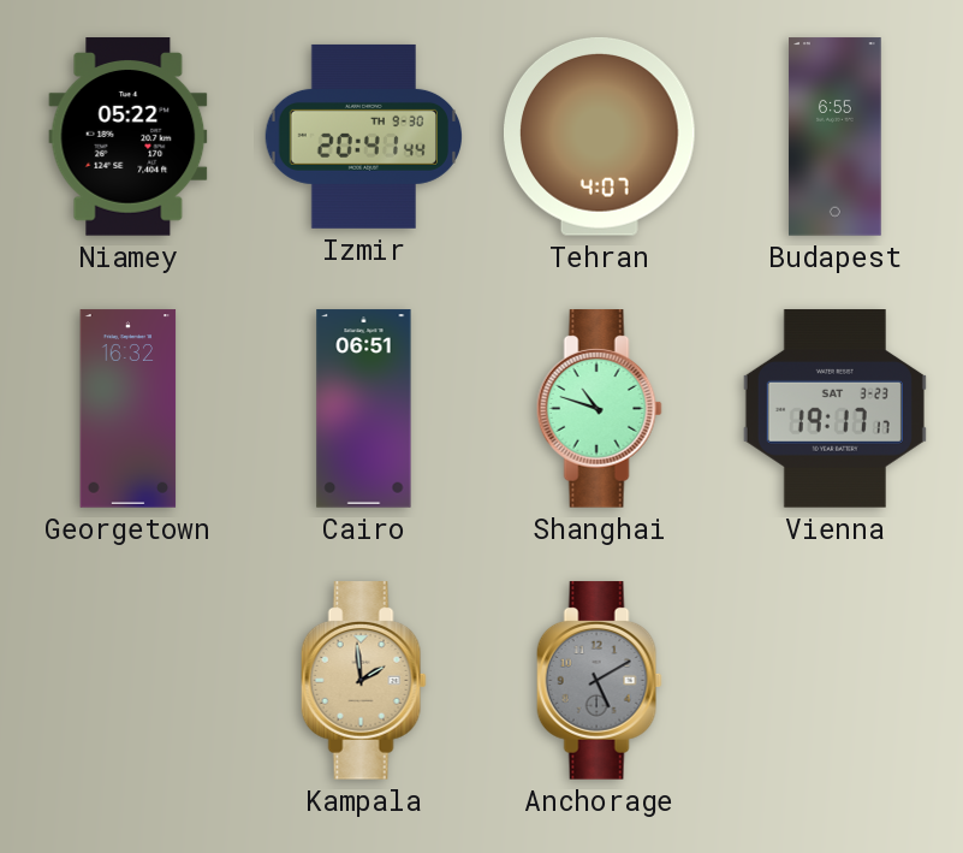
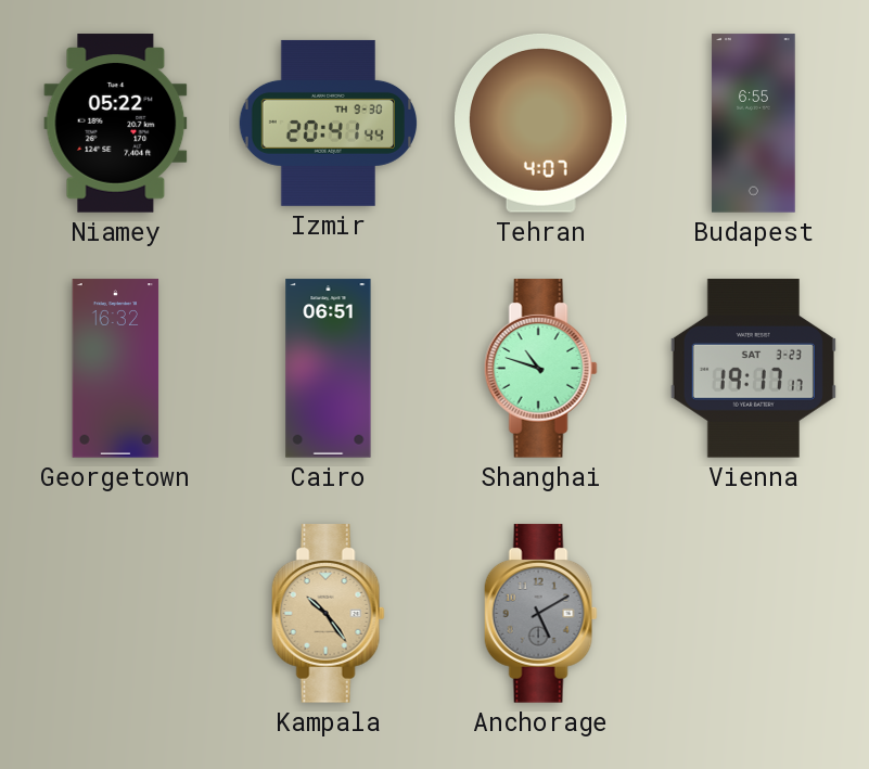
Kampala: 1:59 -> 10:24
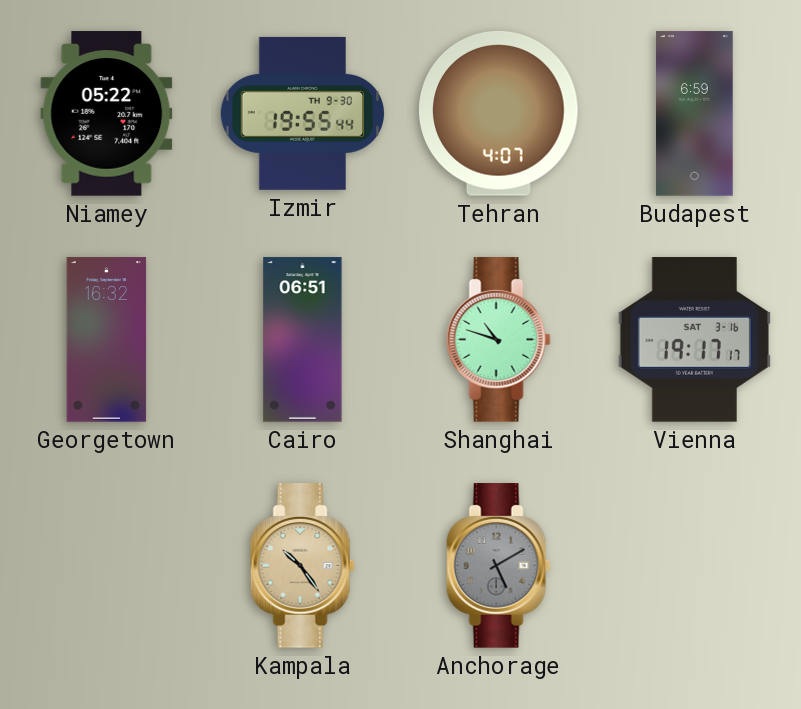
Izmir: 20:41 -> 19:55
Budapest: 6:55 -> 6:59
Vienna date: SAT 3-23 -> SAT 3-16
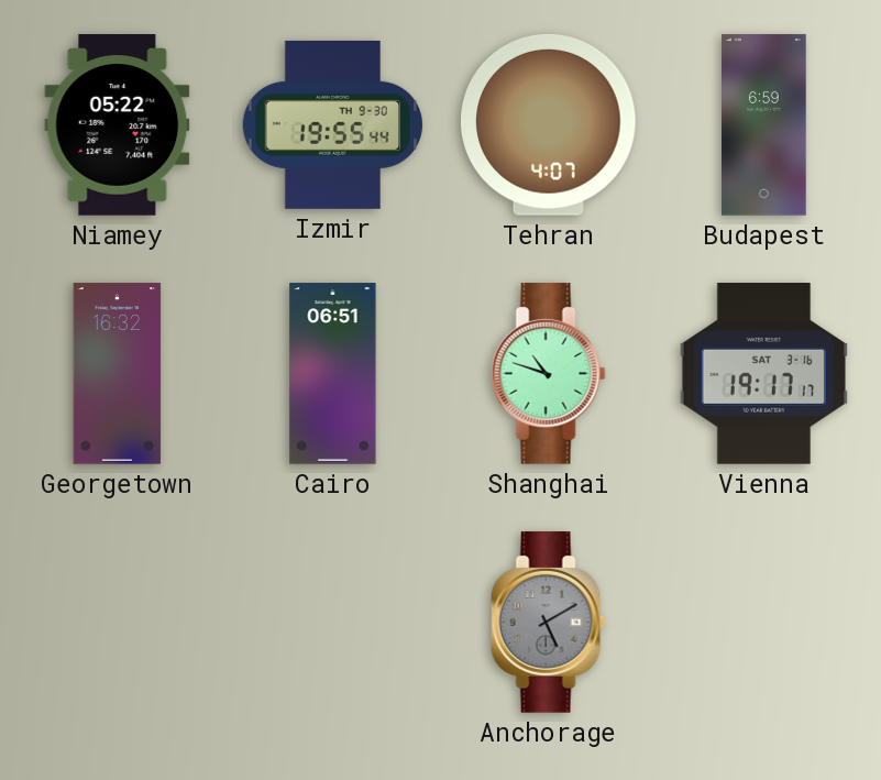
Kampala: 10:24 -> none
